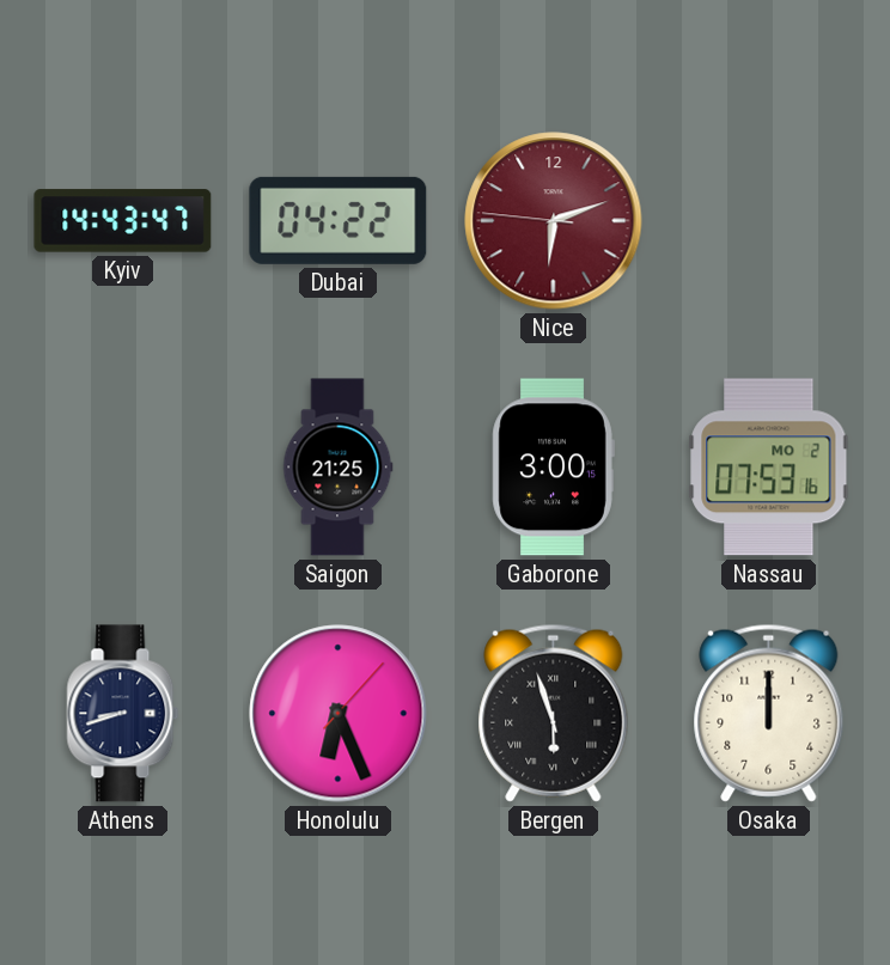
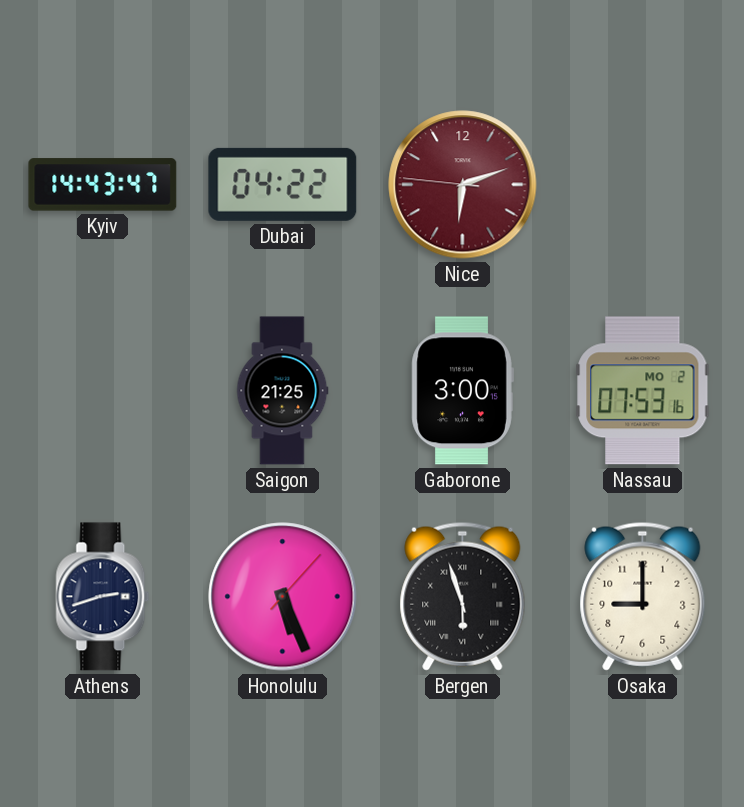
Athens: 8:42 -> 2:42
Honolulu: 6:26 -> 5:26
Osaka: 12:00 -> 9:00
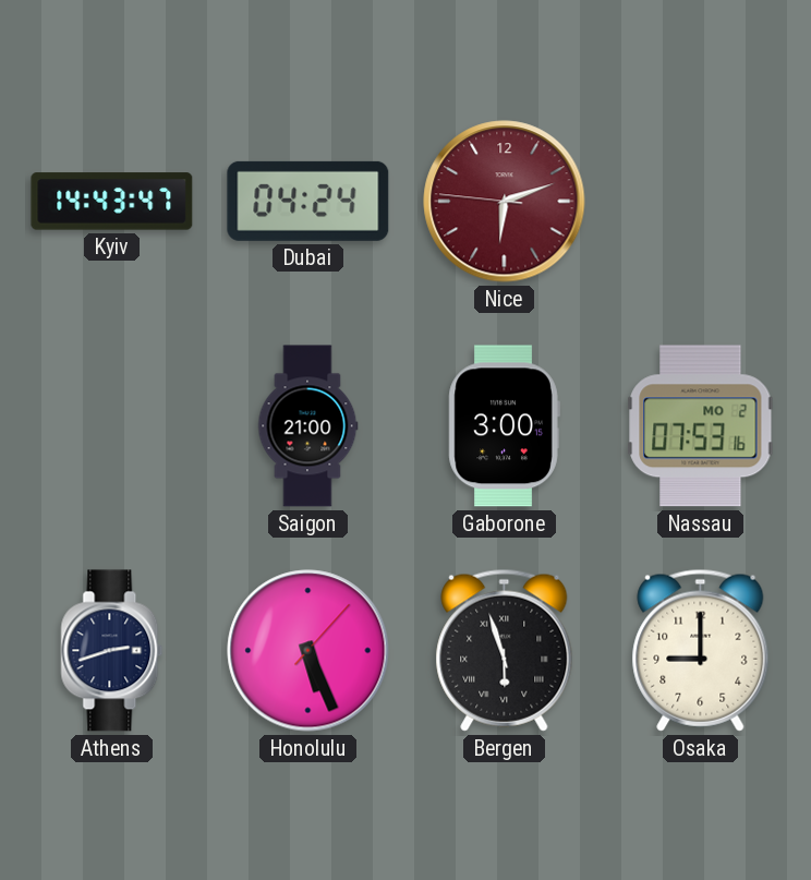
Dubai: 04:22 -> 04:24
Saigon: 21:25 -> 21:00
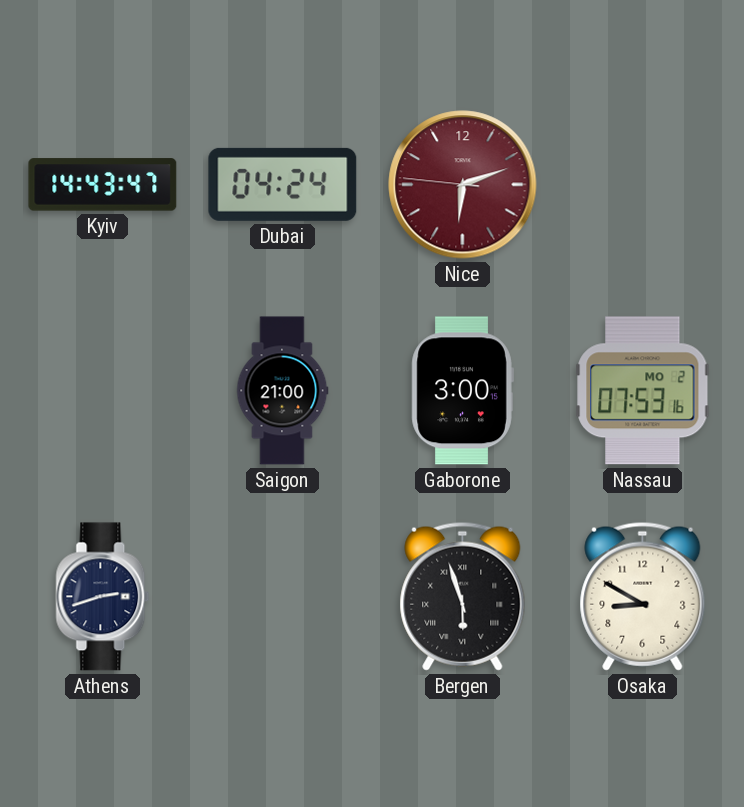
Honolulu: 5:26 -> none
Osaka: 9:00 -> 8:50
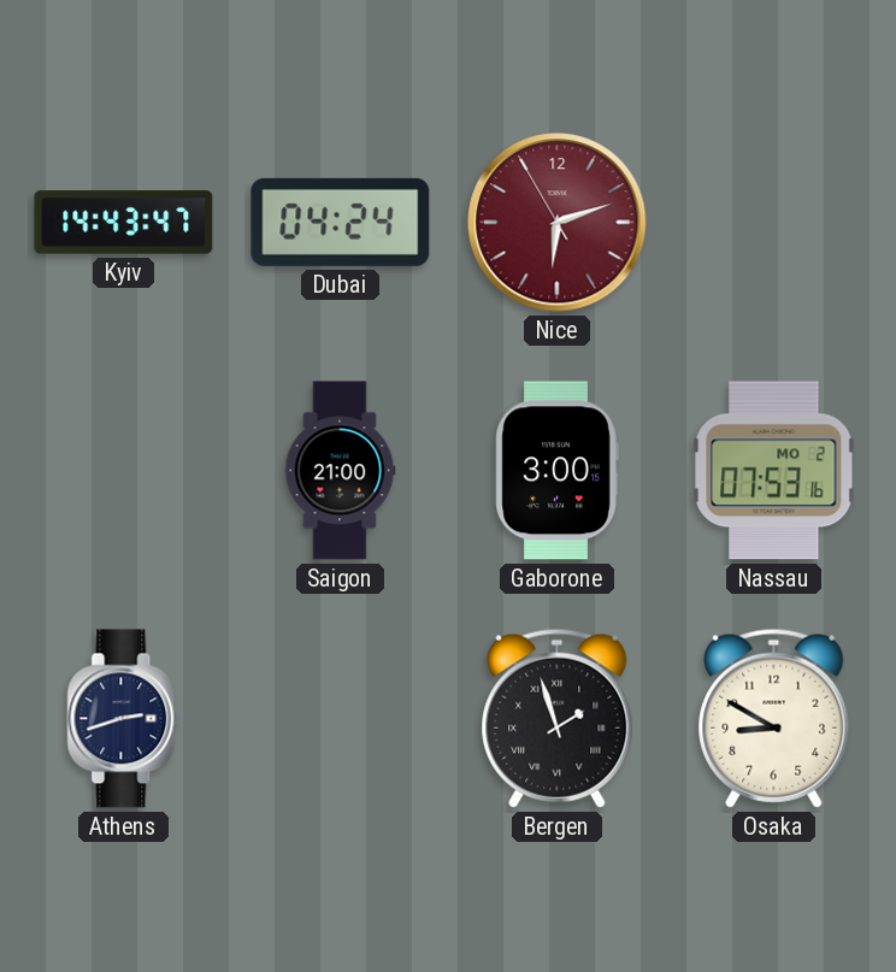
Nice: 6:11:46 -> 6:11:55
Bergen: 5:57 -> 1:57
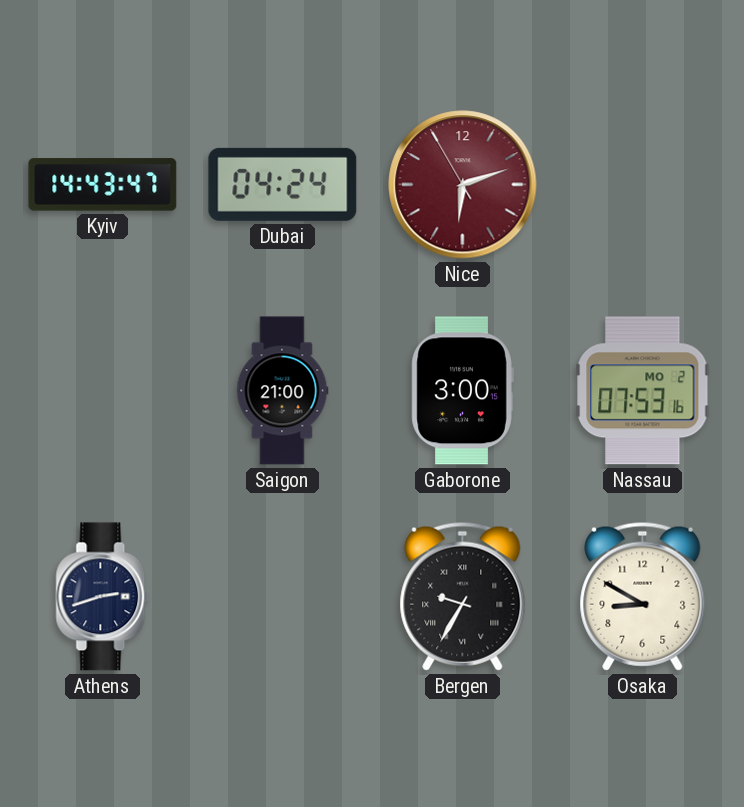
Bergen: 1:57 -> 9:35
